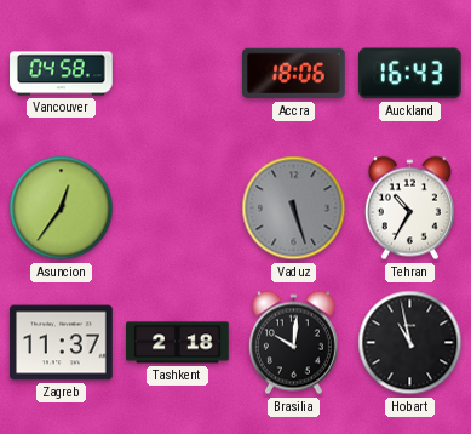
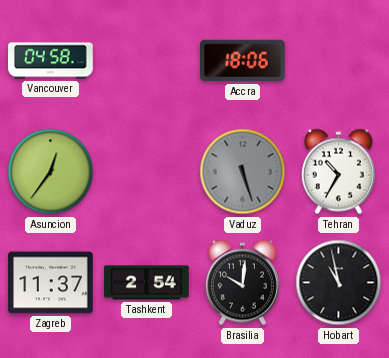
Auckland: 16:43 -> none
Tashkent: 2:18 -> 2:54
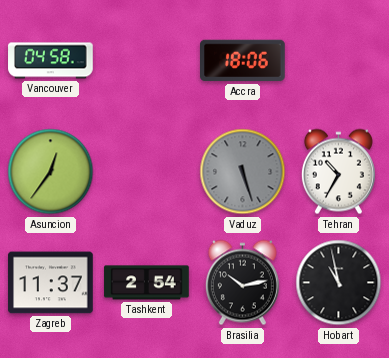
Brasilia: 10:01 -> 10:13
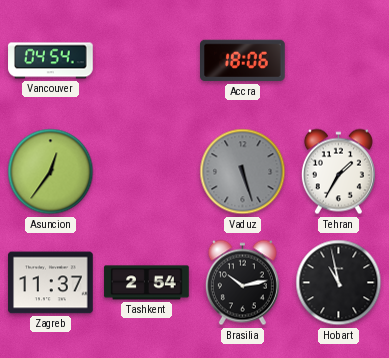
Vancouver: 04:58 -> 04:54
Tehran: 10:35 -> 1:35
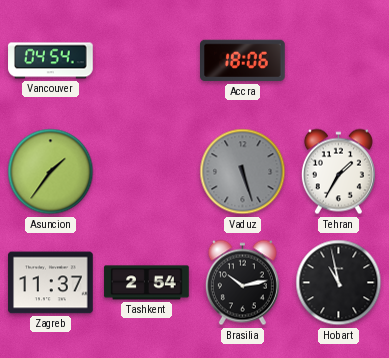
Asuncion: 12:36 -> 1:36
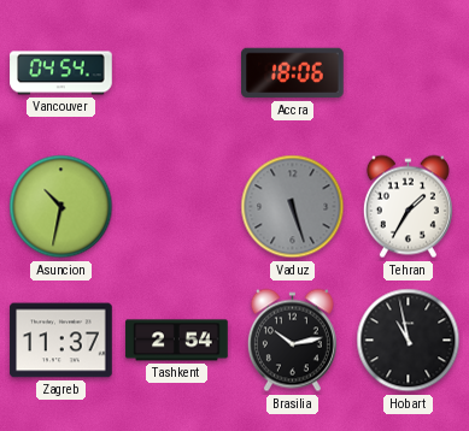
Asuncion: 1:36 -> 10:32
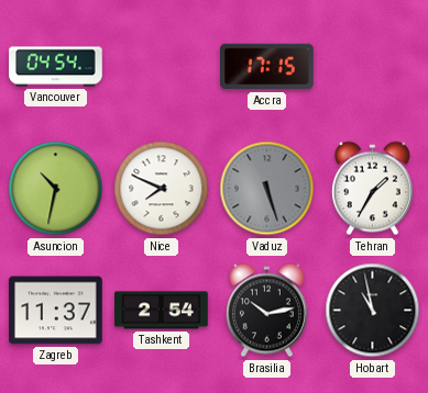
Accra: 18:06 -> 17:15
Nice: none -> 7:49
